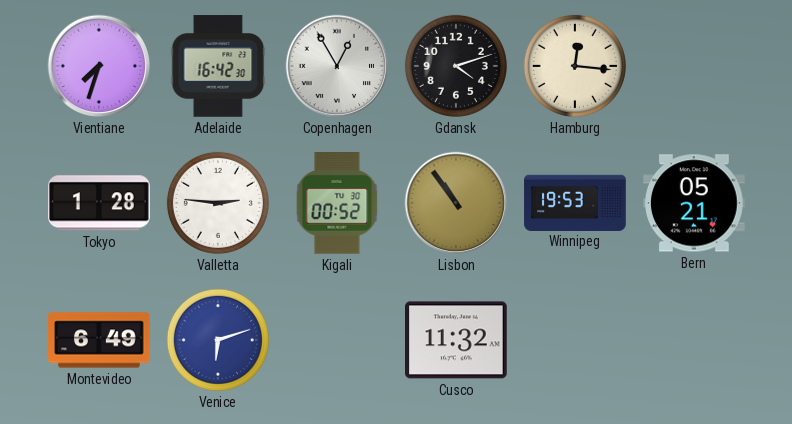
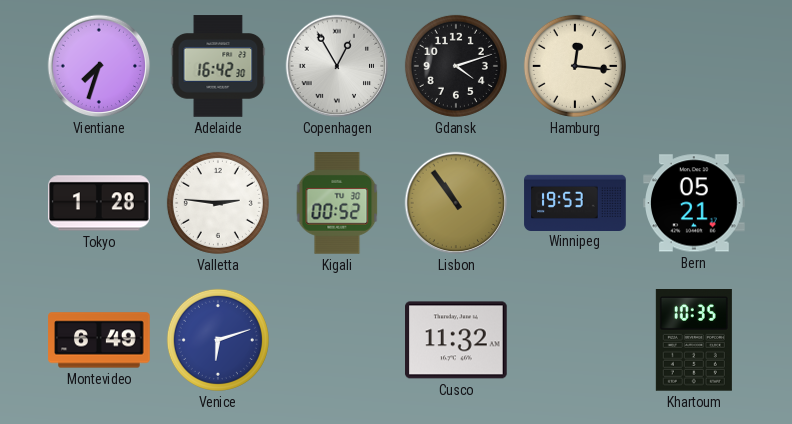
Khartoum: none -> 10:35
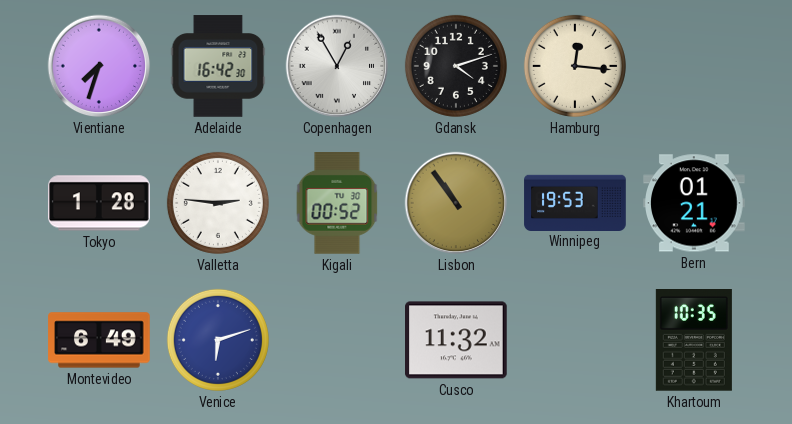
Bern: 05:21 -> 01:21
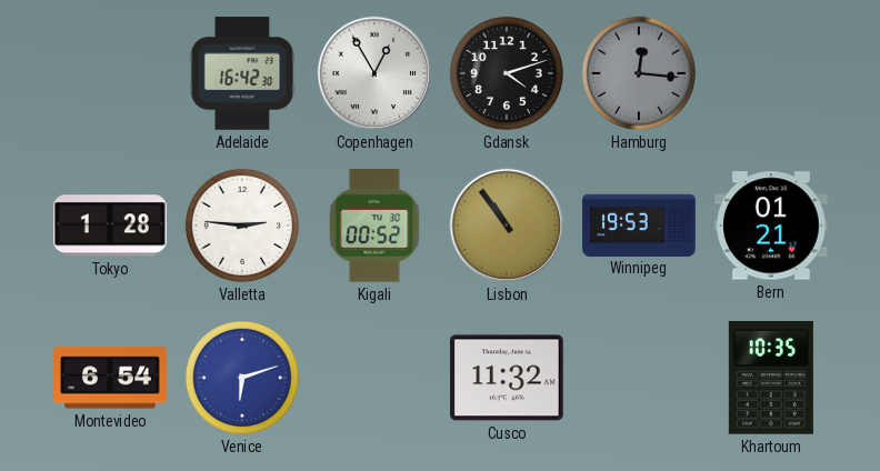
Vientiane: 7:33 -> none
Hamburg dial: cream -> grey
Montevideo: 6:49 -> 6:54
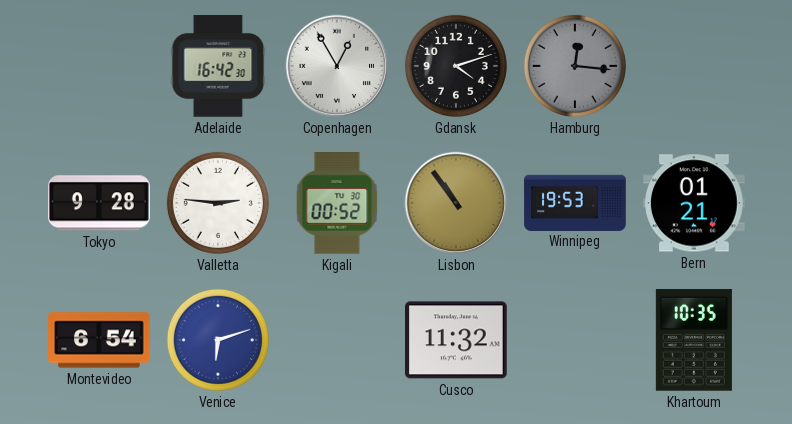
Tokyo: 1:28 -> 9:28
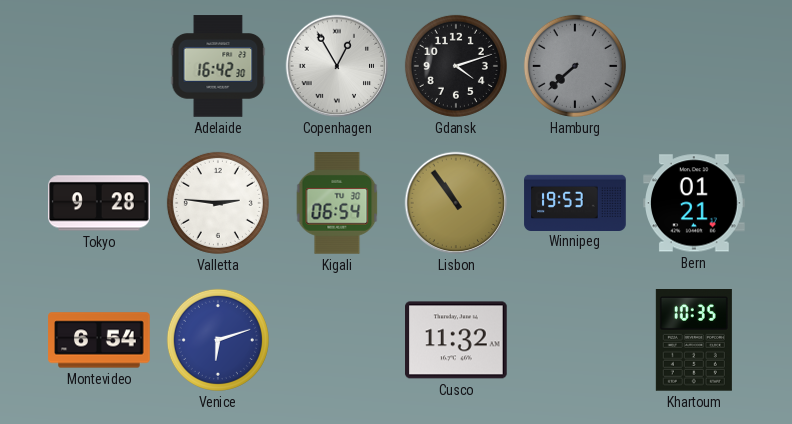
Hamburg: 12:16 -> 7:38
Kigali: 00:52 -> 06:54
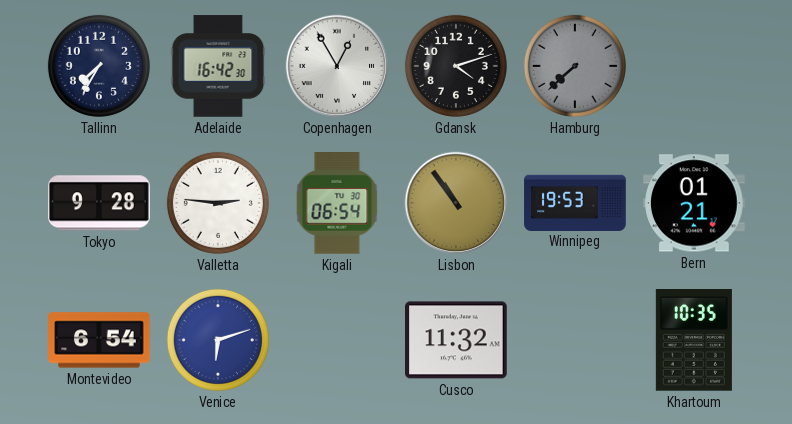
Tallinn: none -> 7:35
